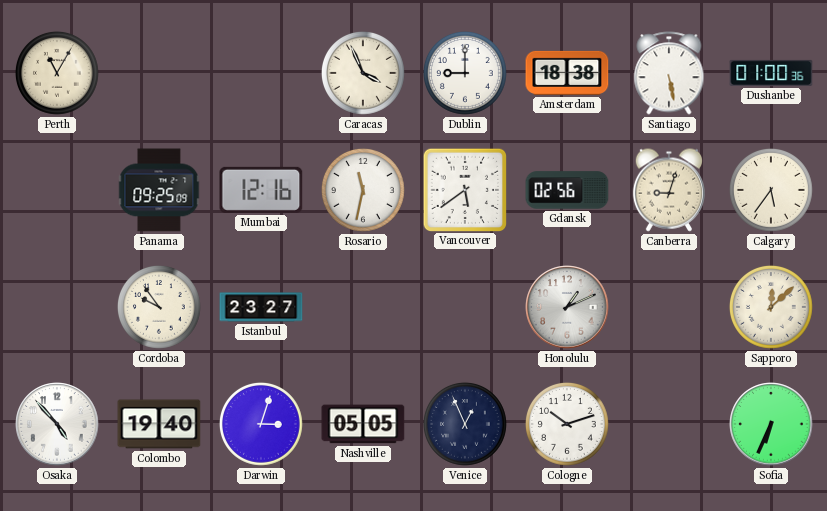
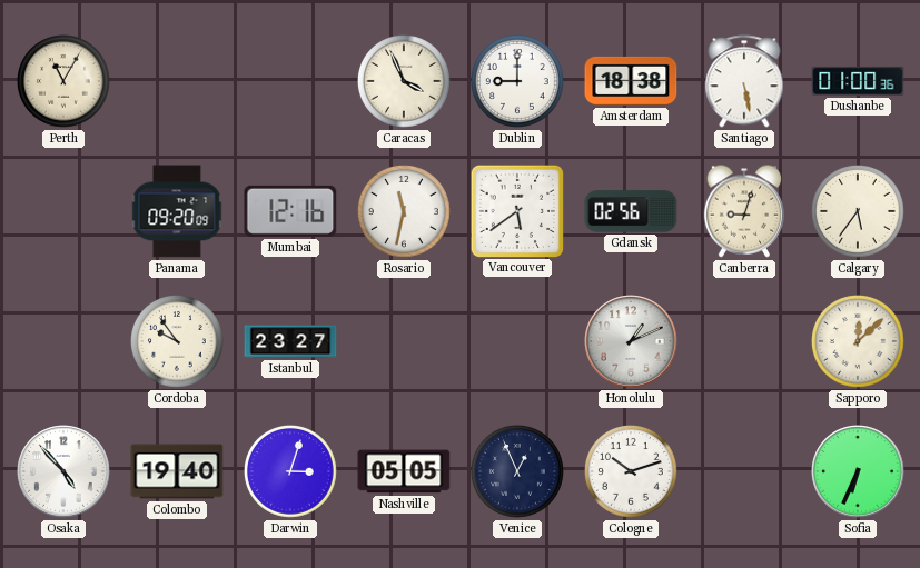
Panama: 09:25 -> 09:20
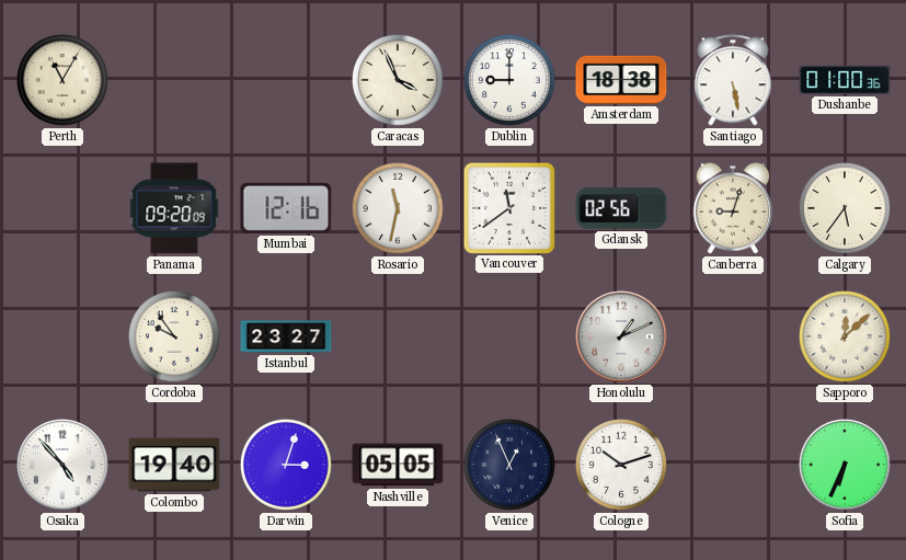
Vancouver: 5:39 -> 11:39
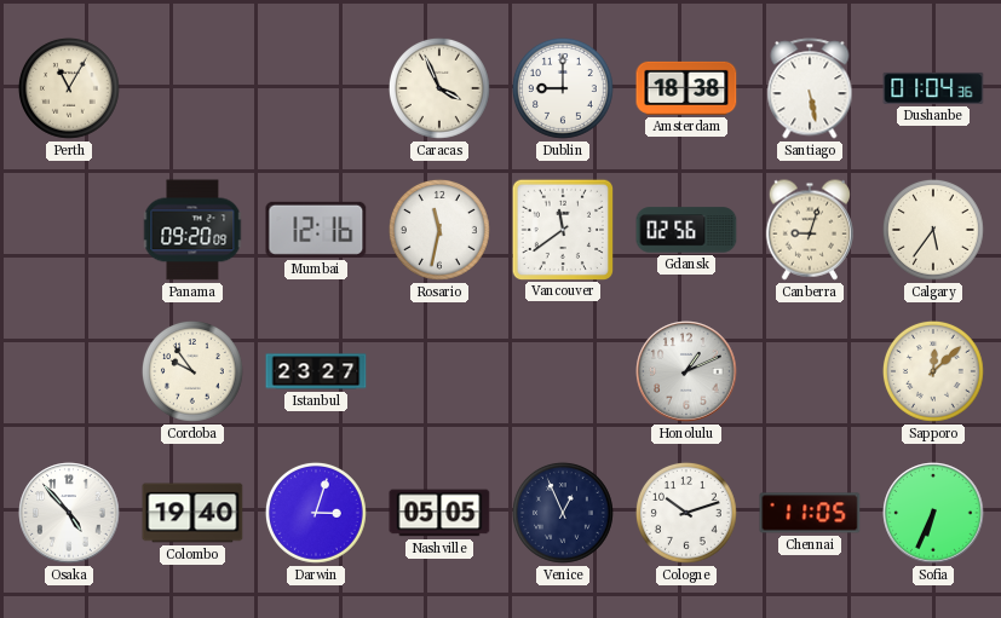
Dushanbe: 01:00 -> 01:04
Chennai: none -> 11:05
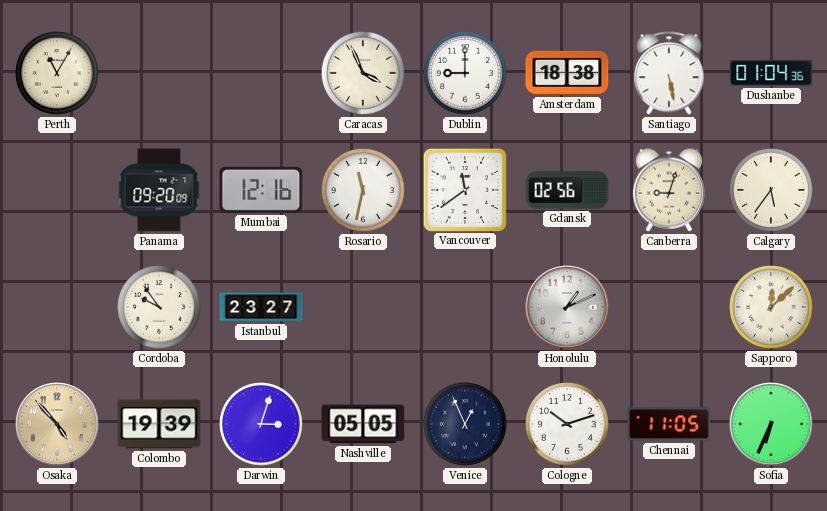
Osaka dial: white -> champagne
Colombo: 19:40 -> 19:39
